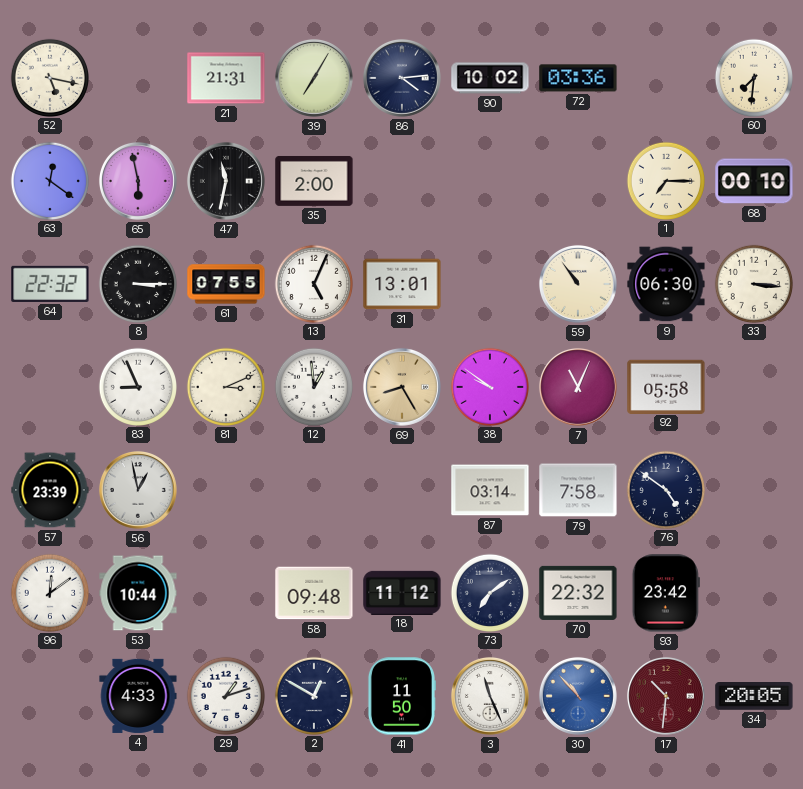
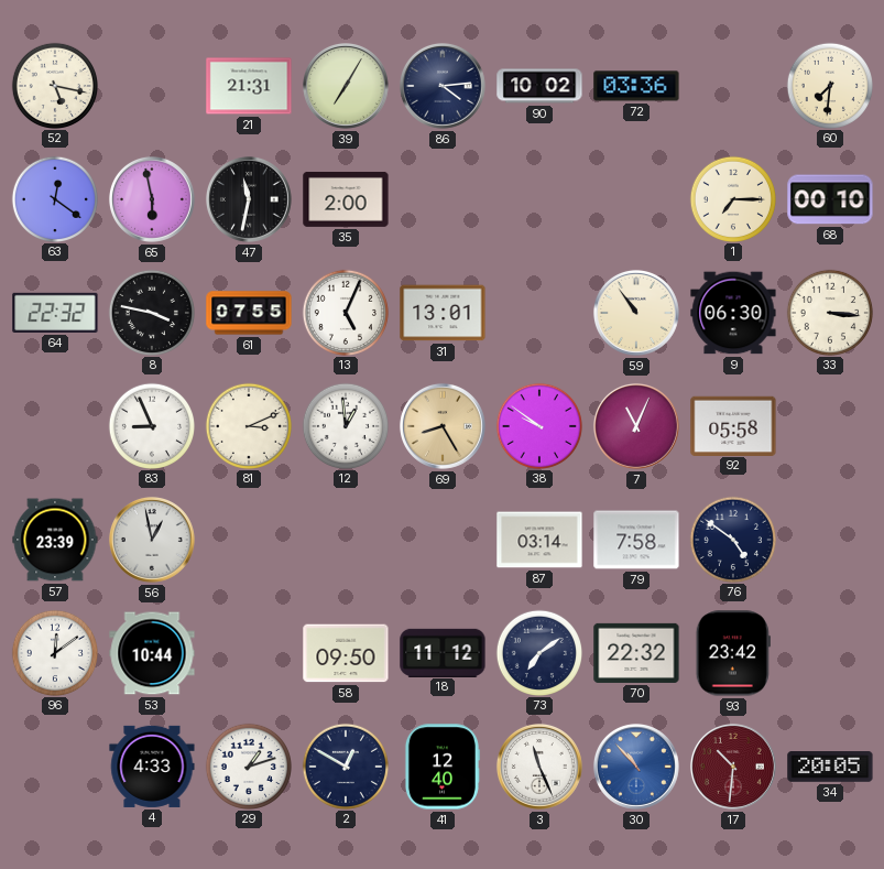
8: 3:15 -> 3:47
58: 09:48 -> 09:50
41: 11:50 -> 12:40
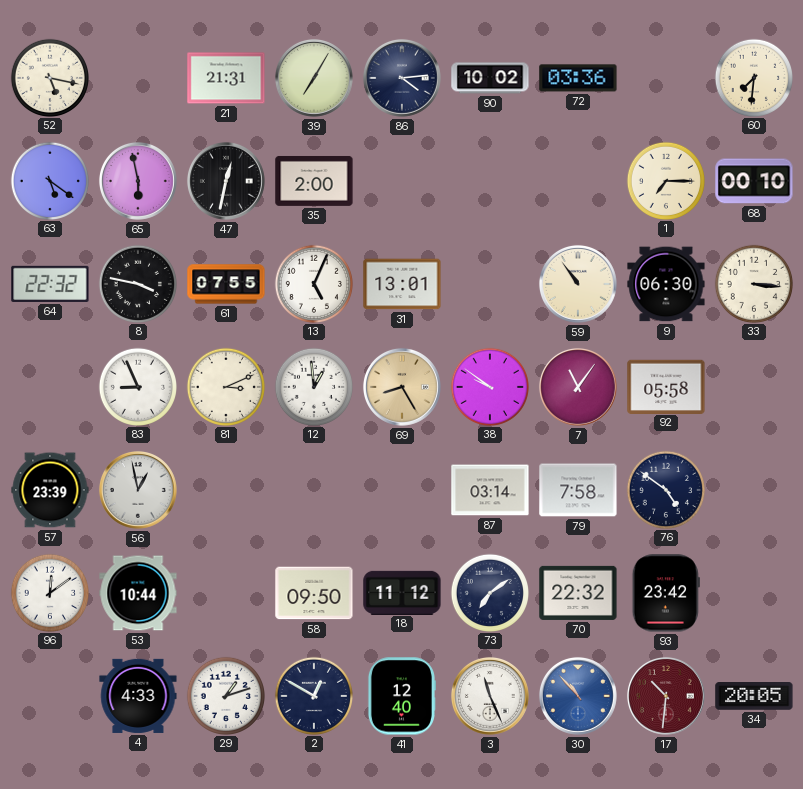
63: 12:21 -> 5:21
47: 11:32 -> 12:32
7: 11:04 -> 11:06
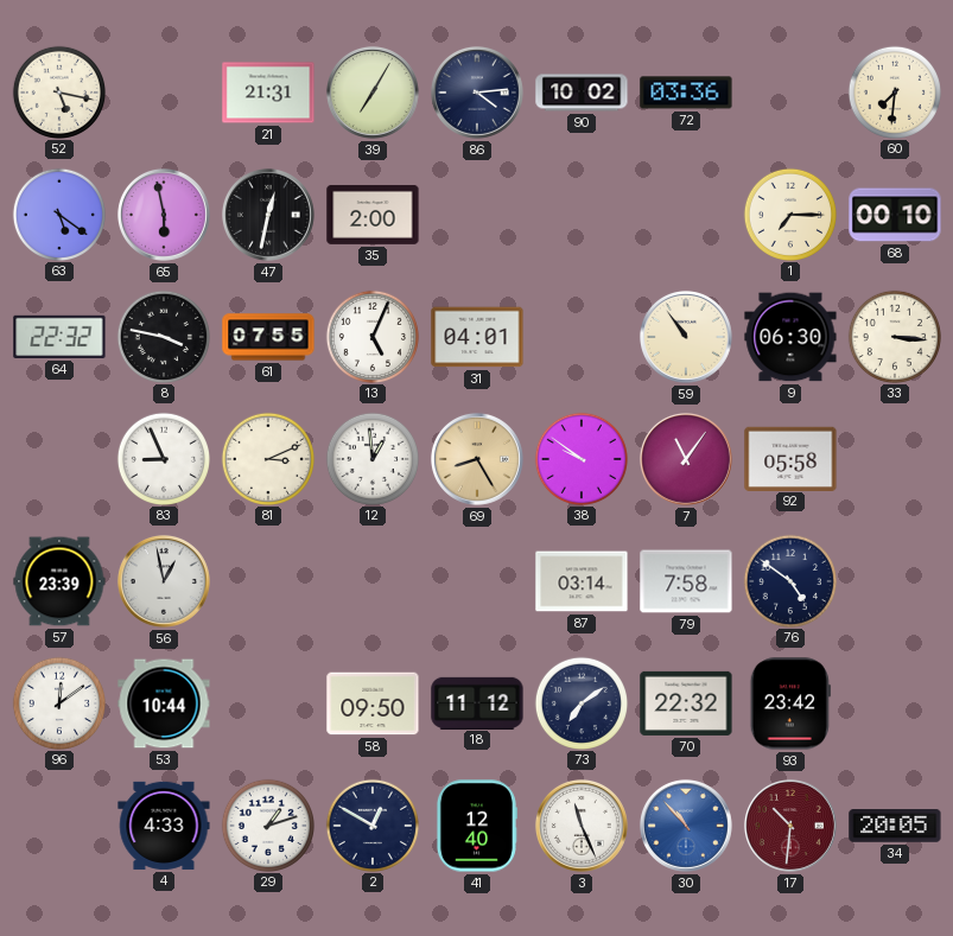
31: 13:01 -> 04:01
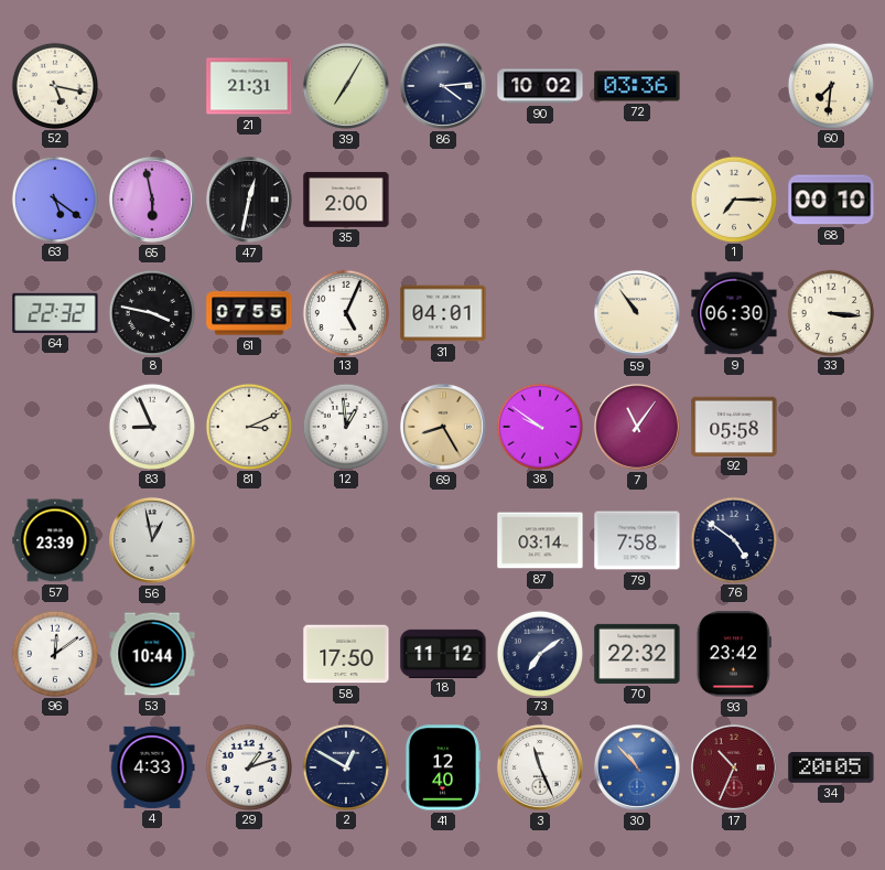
58: 09:50 -> 17:50
17: 10:31 -> 10:34
